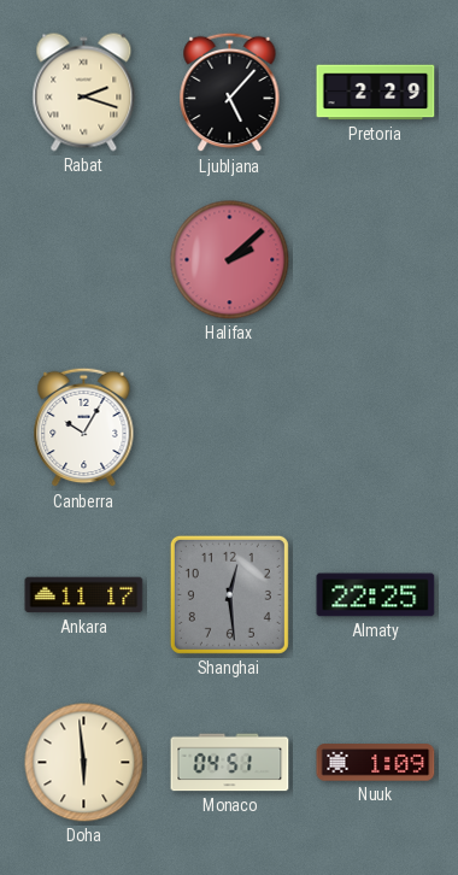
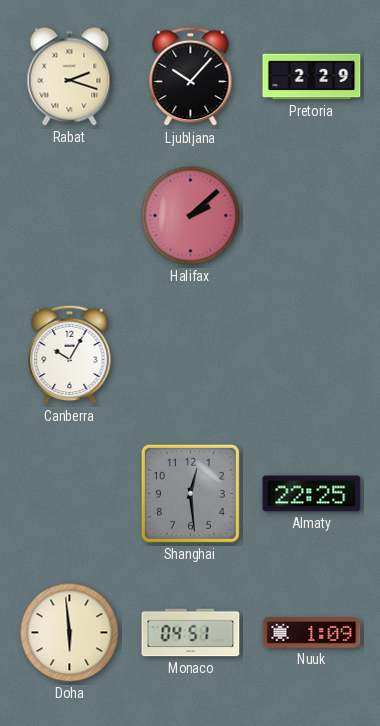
Ljubljana: 5:07 -> 10:07
Ankara: 11:17 -> none
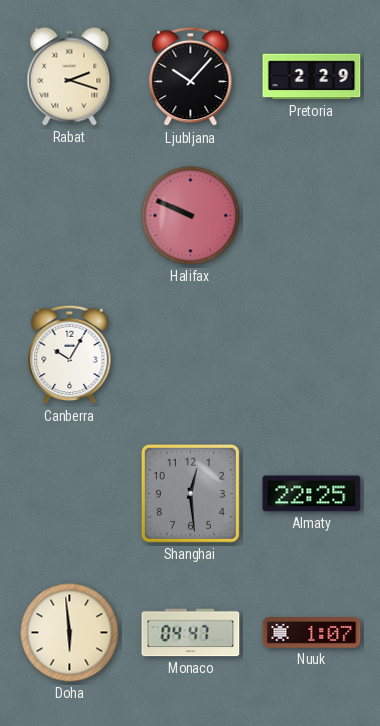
Halifax: 2:08 -> 9:49
Monaco: 04:51 -> 04:47
Nuuk: 1:09 -> 1:07
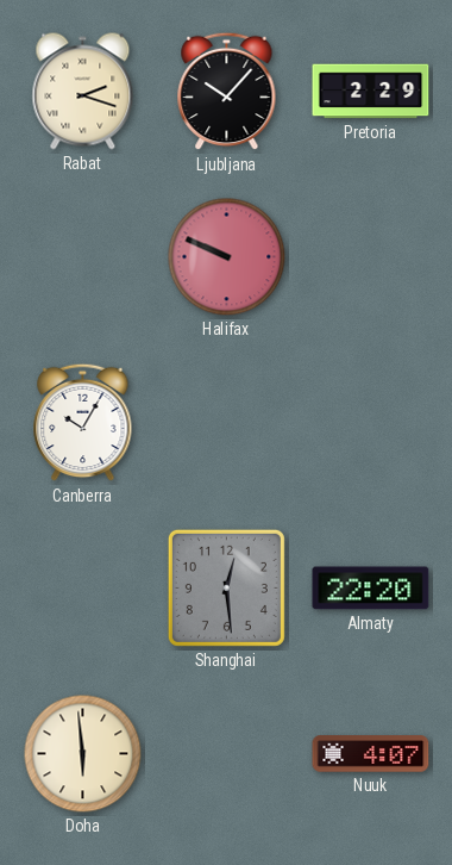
Almaty: 22:25 -> 22:20
Monaco: 04:47 -> none
Nuuk: 1:07 -> 4:07
